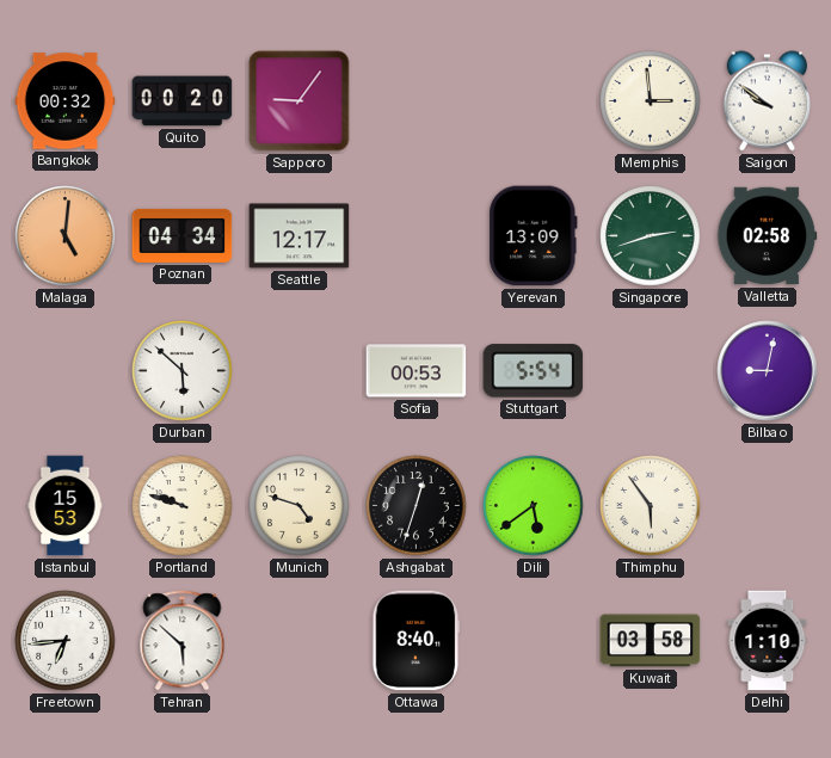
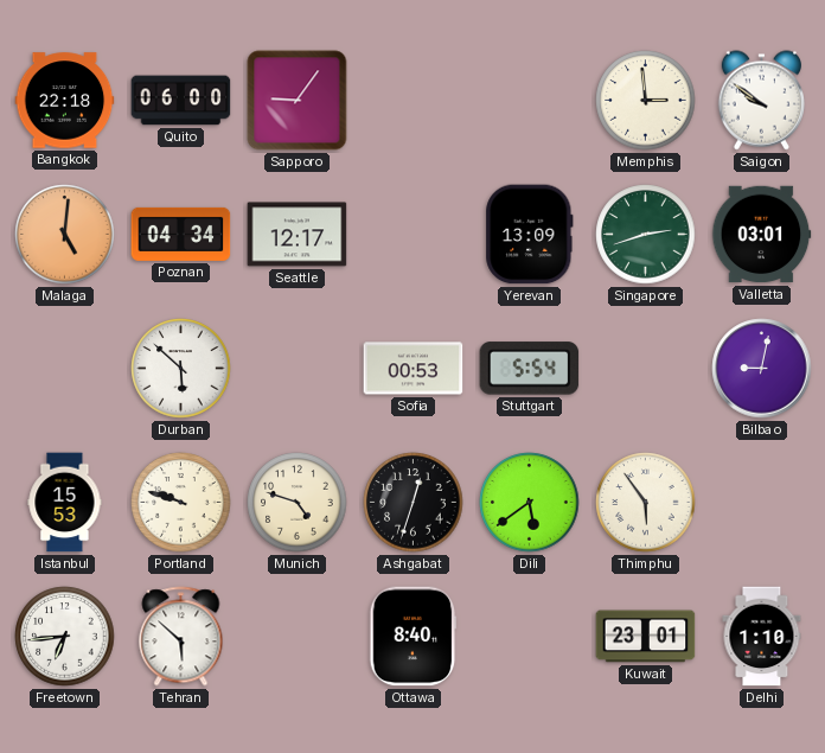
Bangkok: 00:32 -> 22:18
Quito: 00:20 -> 06:00
Valletta: 02:58 -> 03:01
Kuwait: 03:58 -> 23:01
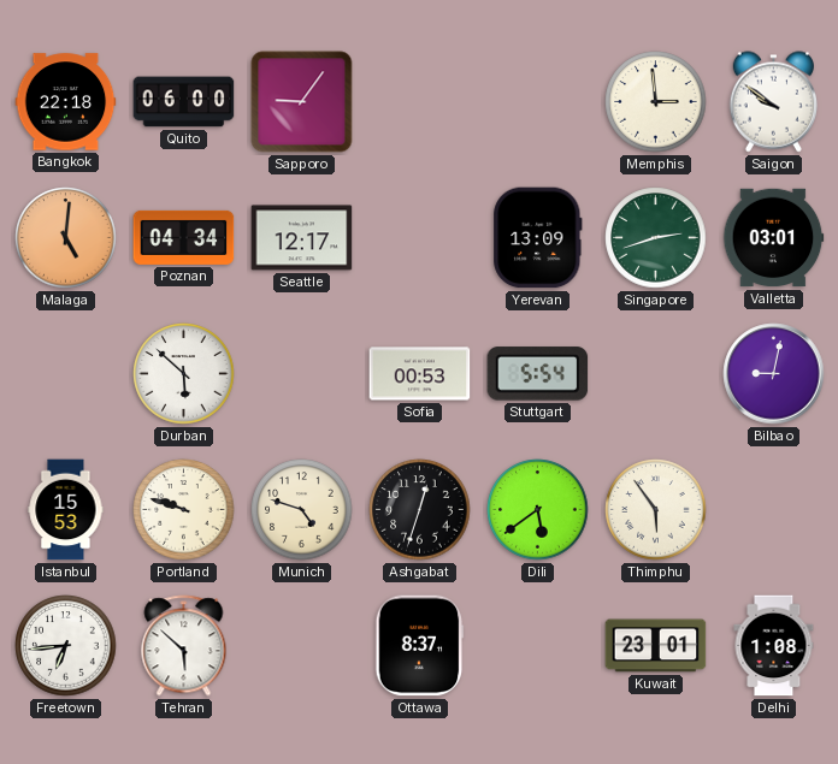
Ottawa: 8:40 -> 8:37
Delhi: 1:10 -> 1:08
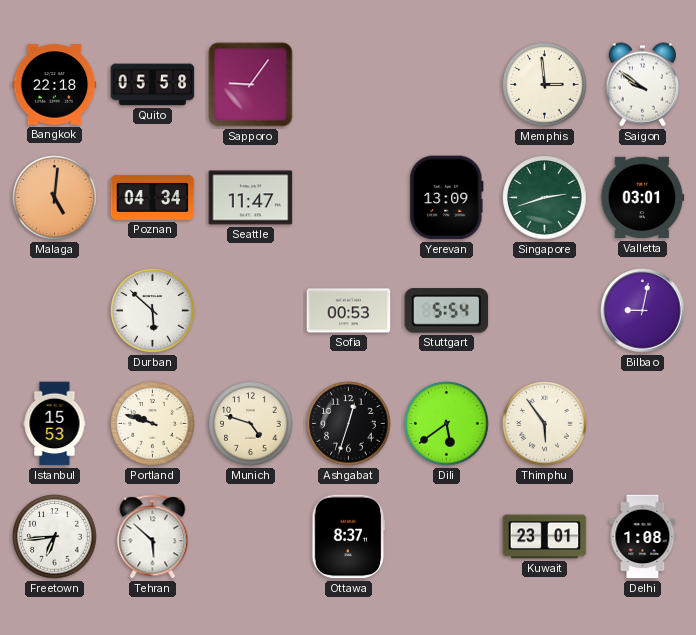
Quito: 06:00 -> 05:58
Seattle: 12:17 -> 11:47
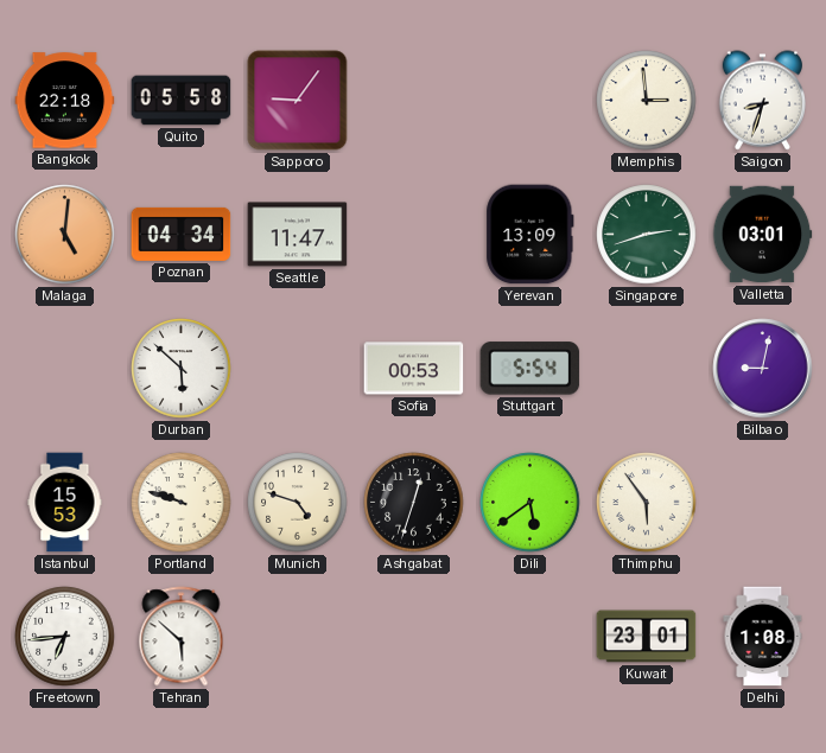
Saigon: 9:51 -> 8:33
Ottawa: 8:37 -> none
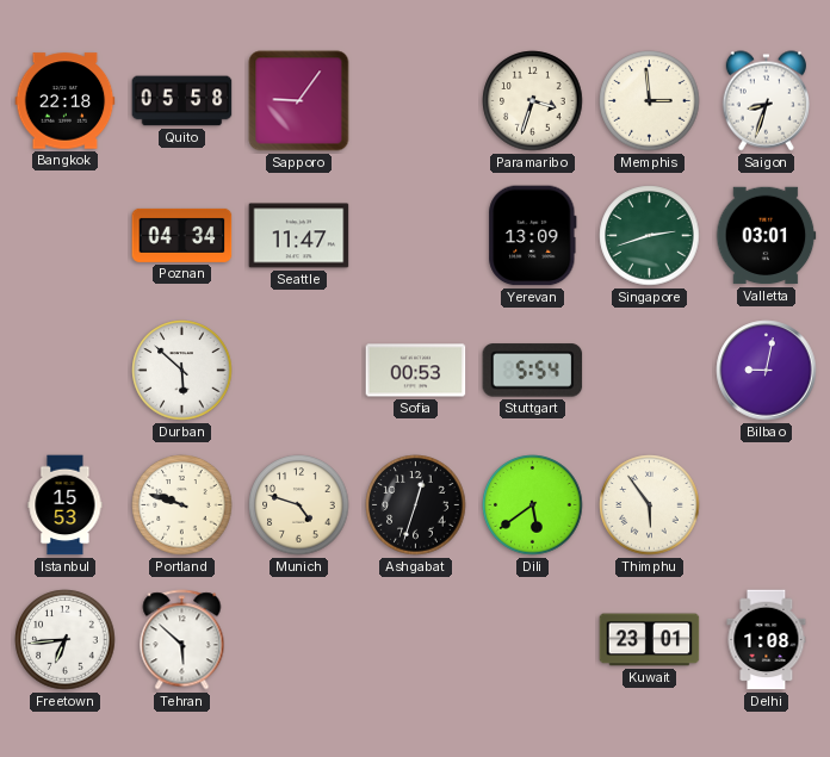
Paramaribo: none -> 3:33
Malaga: 5:01 -> none
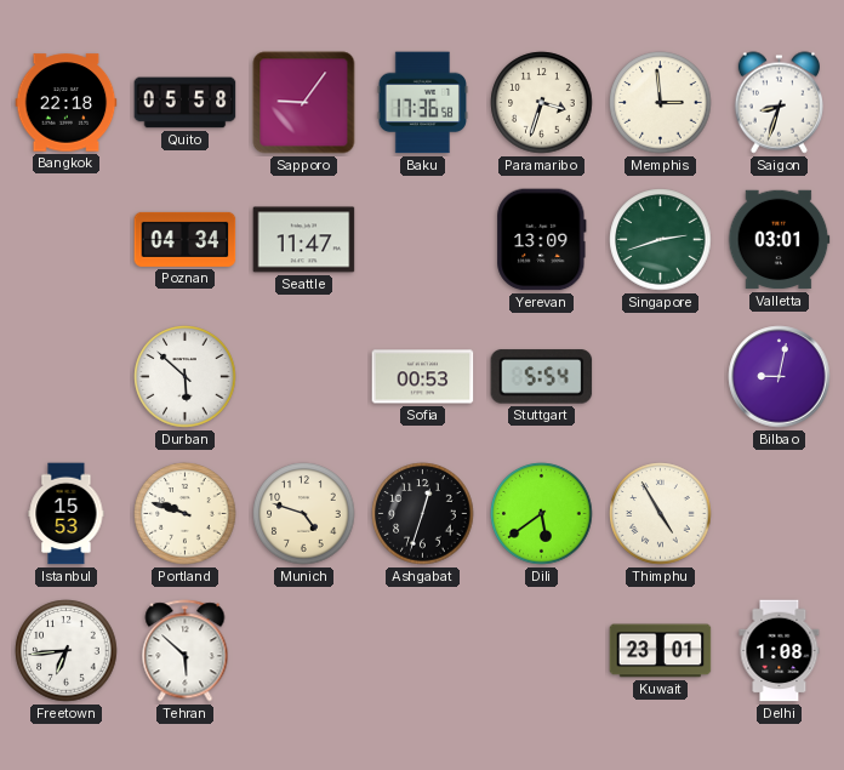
Baku: none -> 17:36
Thimphu: 5:54 -> 4:55
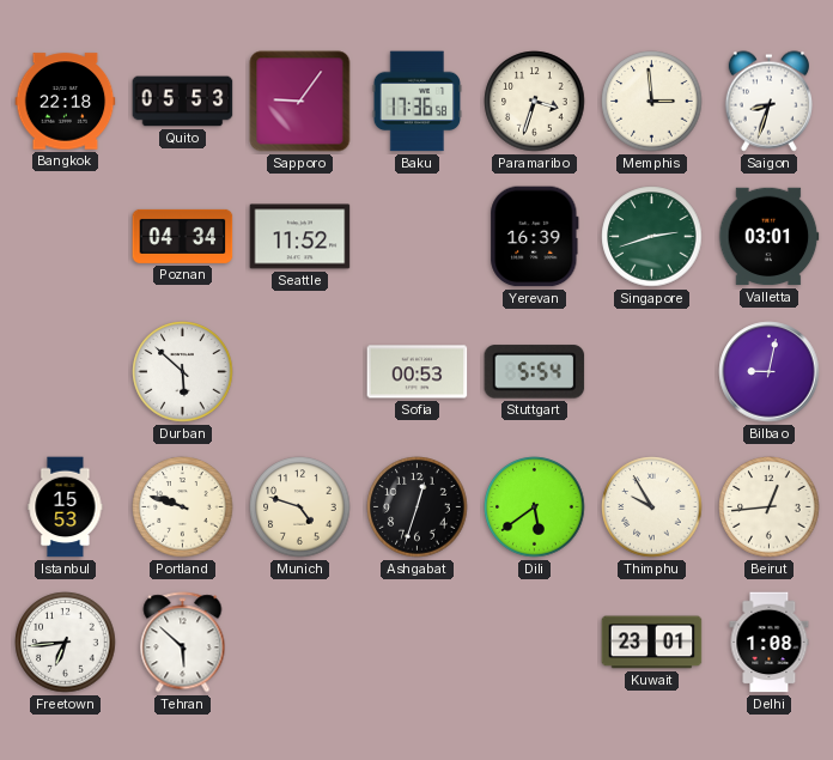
Quito: 05:58 -> 05:53
Seattle: 11:47 -> 11:52
Yerevan: 13:09 -> 16:39
Thimphu: 4:55 -> 9:55
Beirut: none -> 12:44
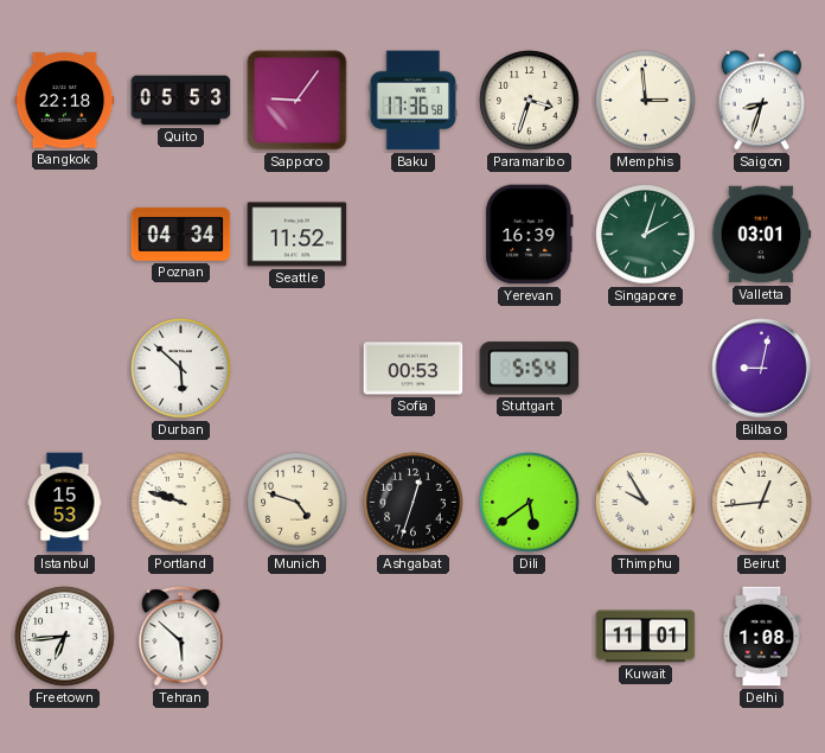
Singapore: 2:42 -> 2:03
Kuwait: 23:01 -> 11:01
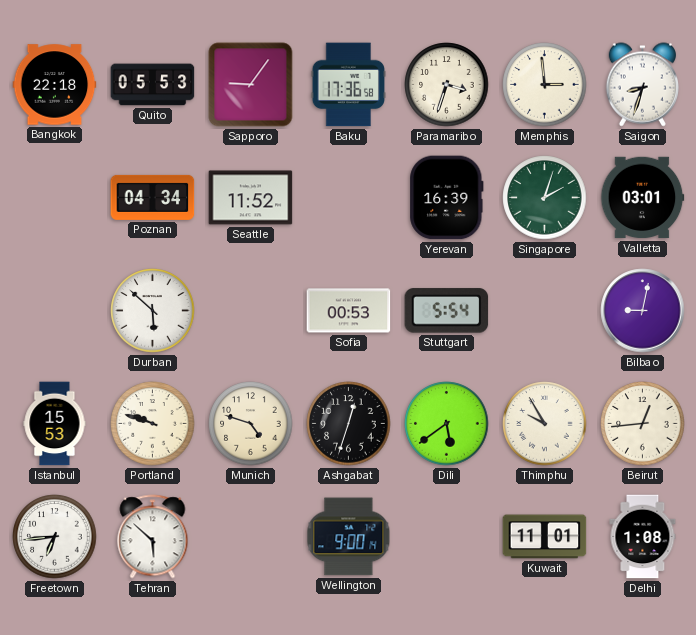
Wellington: none -> 9:00
